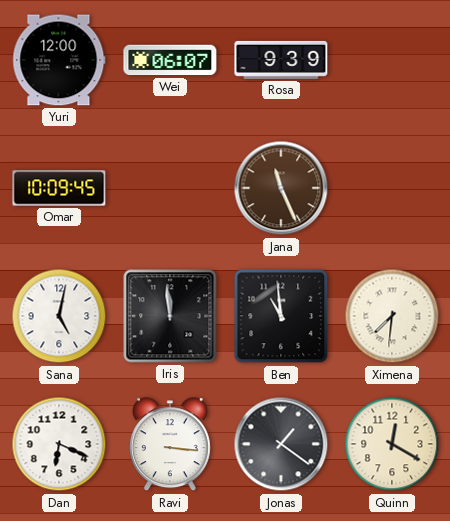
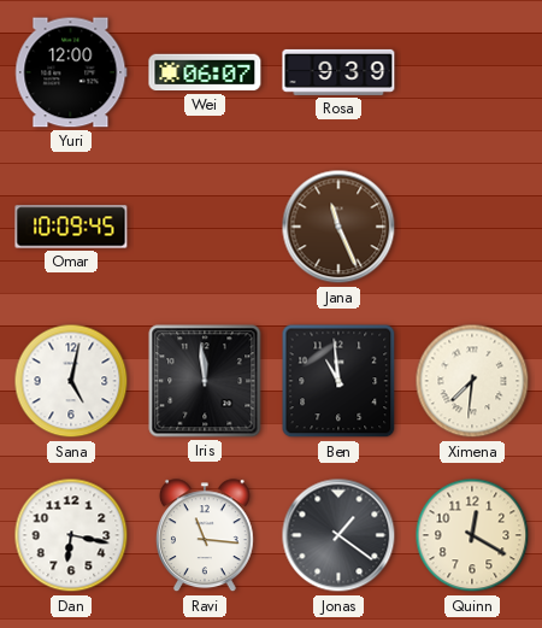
Dan: 6:19 -> 6:17
Ravi: 3:16 -> 11:16
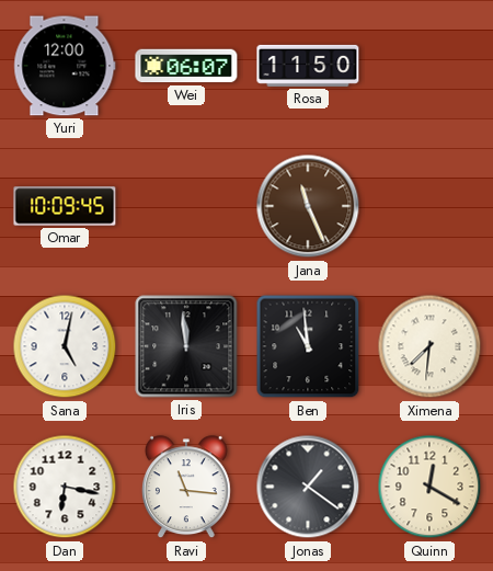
Rosa: 9:39 -> 11:50
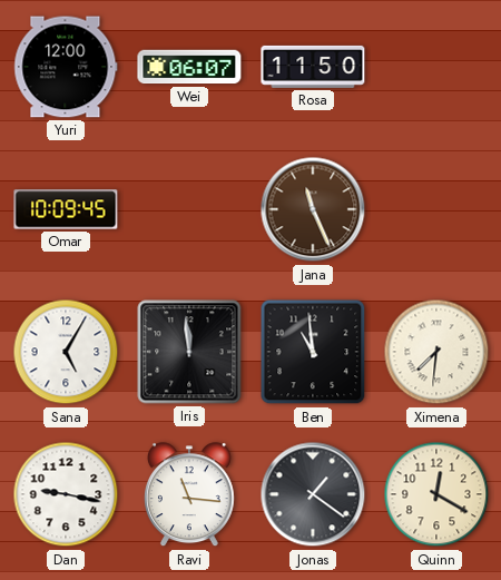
Sana: 5:02 -> 5:05
Dan: 6:17 -> 9:17
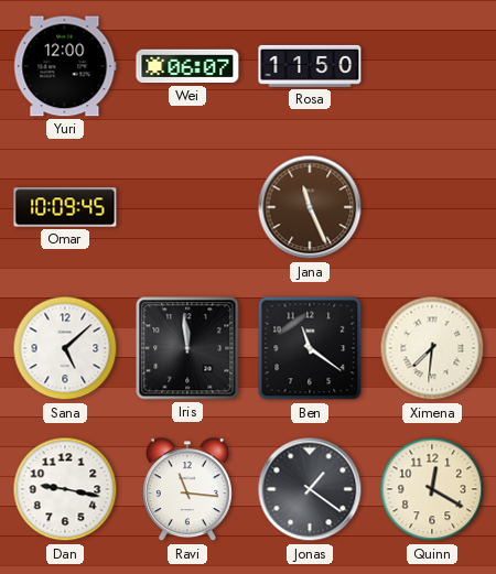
Sana: 5:05 -> 5:08
Ben: 10:59 -> 11:21
